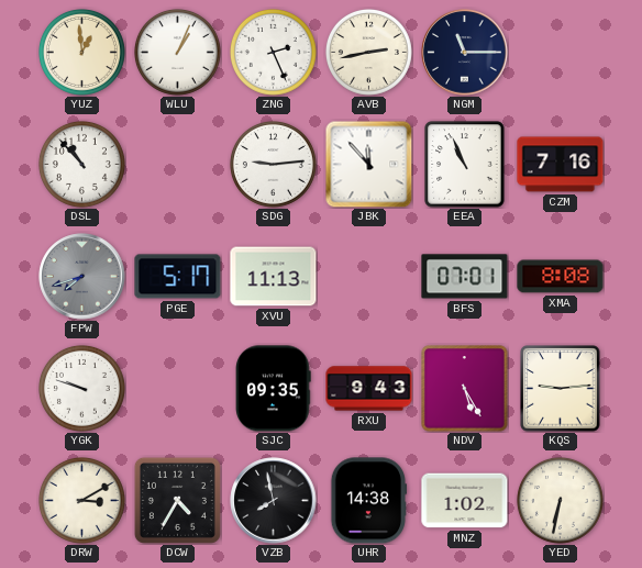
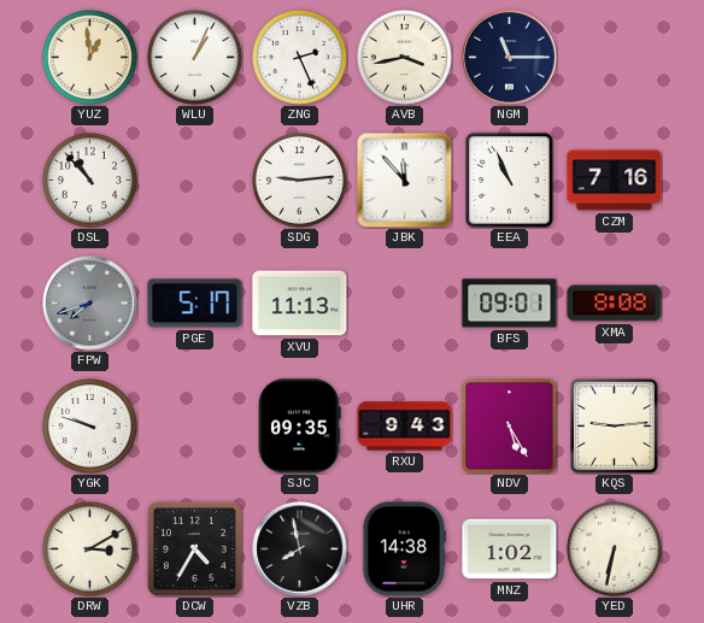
AVB: 2:43 -> 3:43
BFS: 07:01 -> 09:01
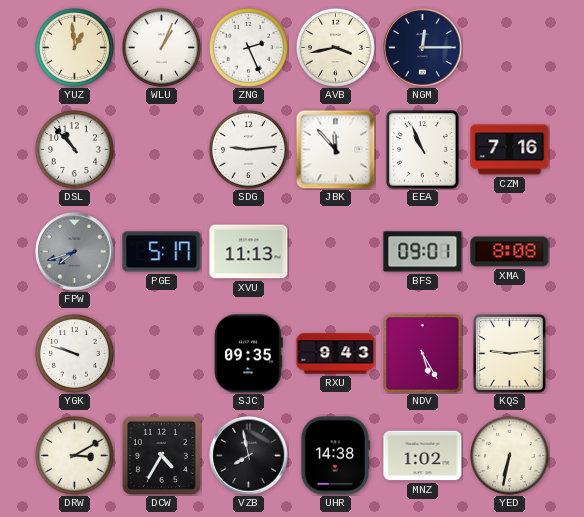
NGM: 11:15 -> 12:15
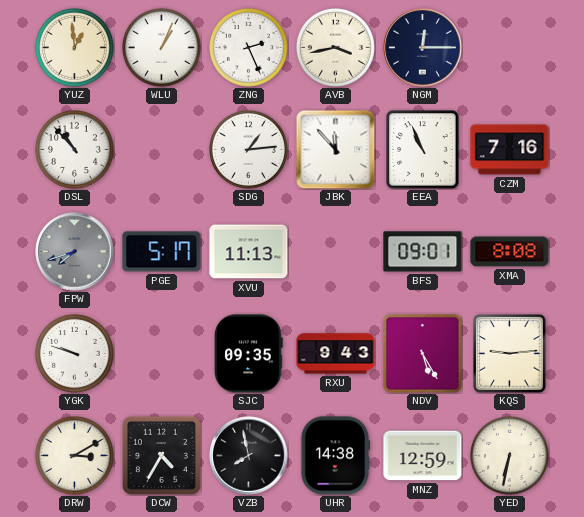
SDG: 9:14 -> 1:14
MNZ: 1:02 -> 12:59
